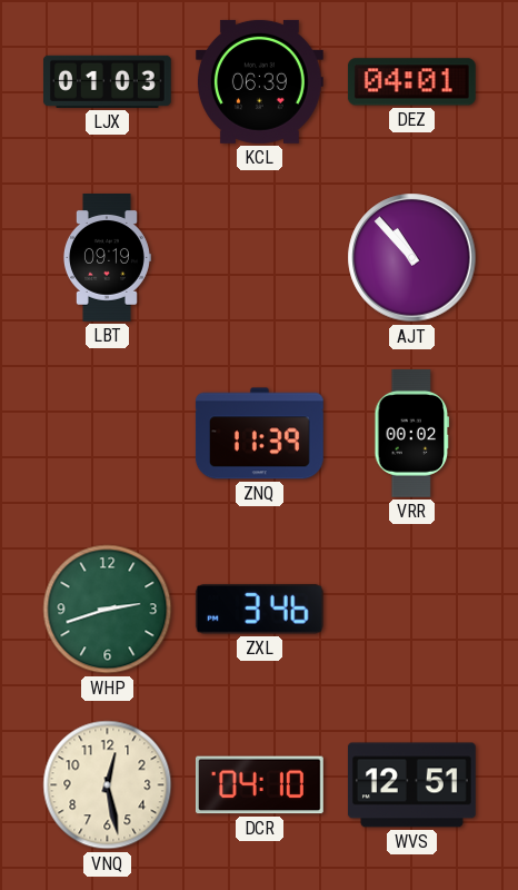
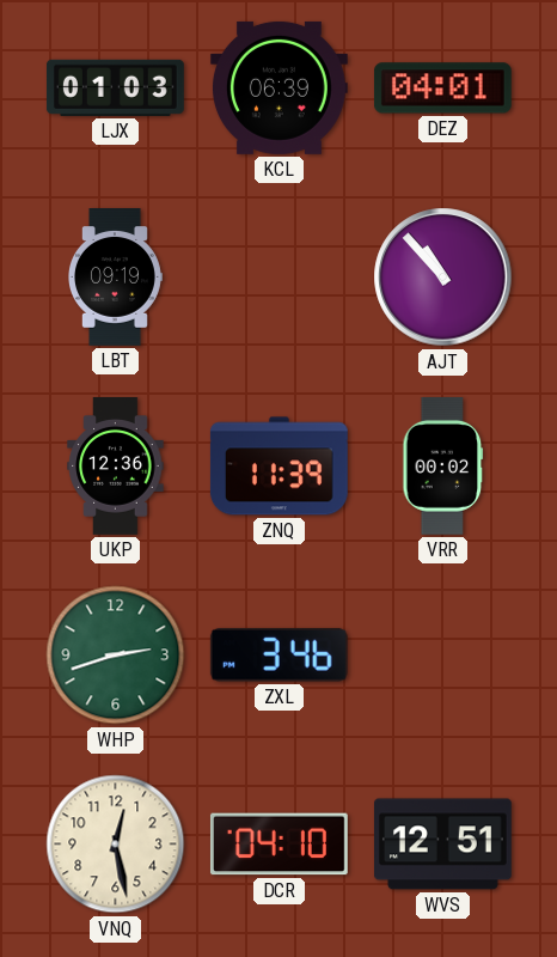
UKP: none -> 12:36
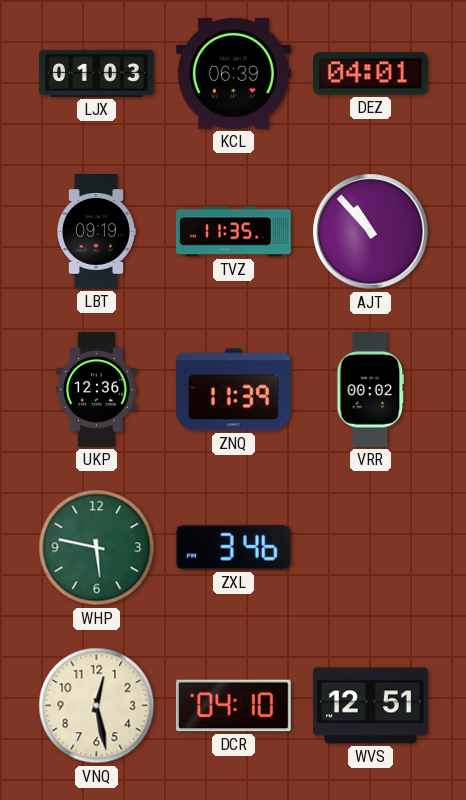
TVZ: none -> 11:35
WHP: 2:42 -> 5:47
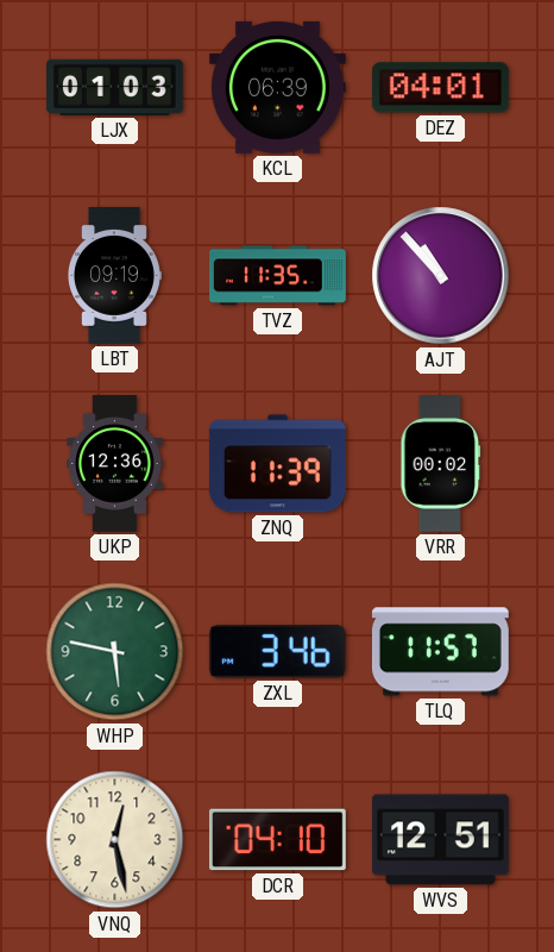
TLQ: none -> 11:57
